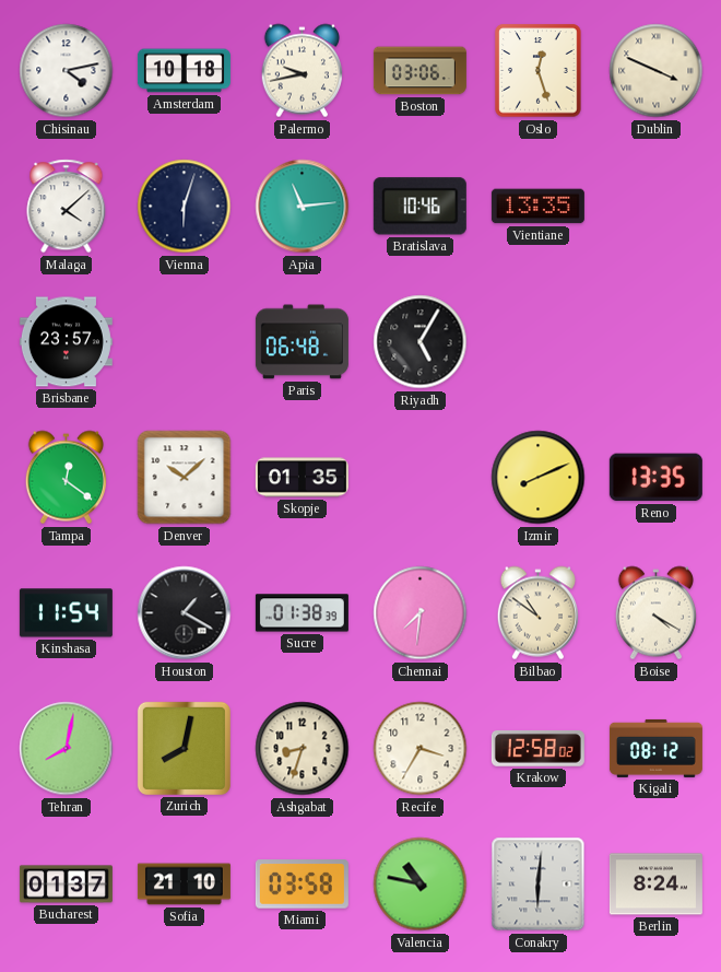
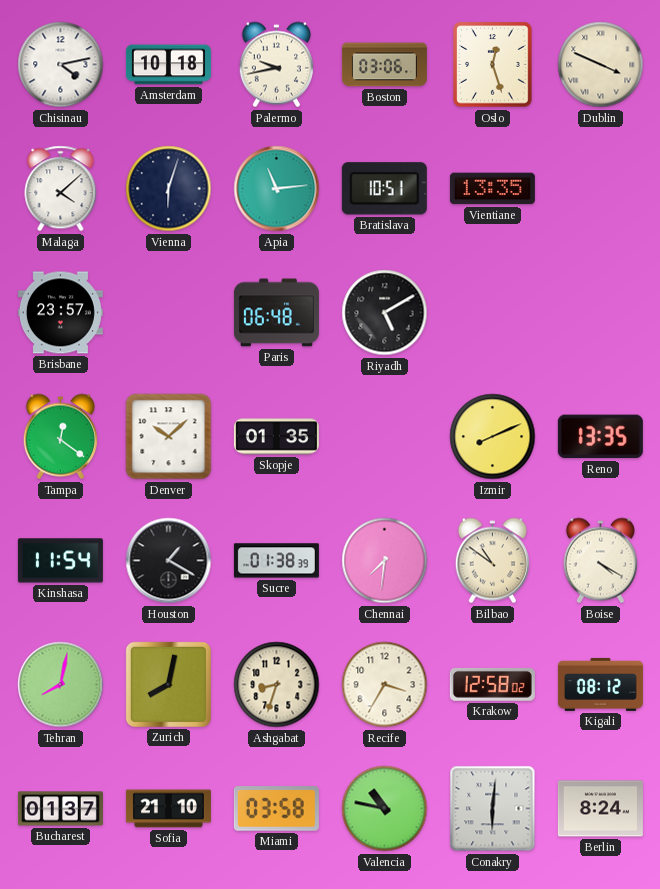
Bratislava: 10:46 -> 10:51
Riyadh: 5:05 -> 5:10
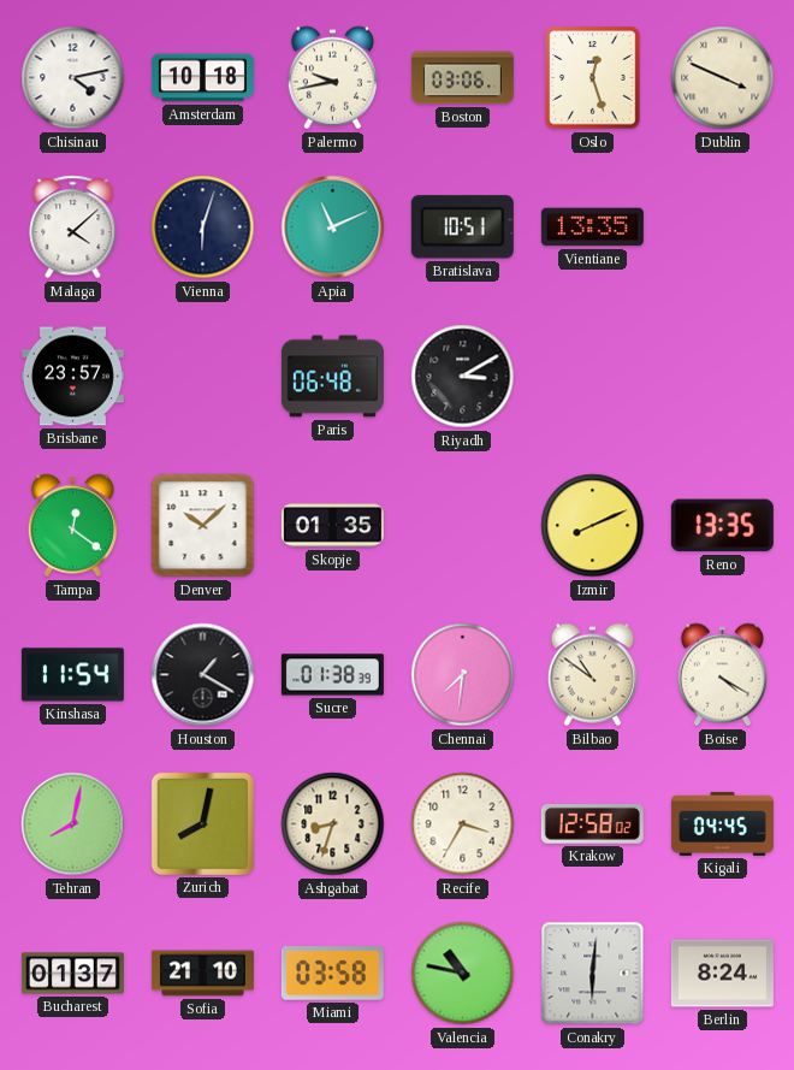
Apia: 11:14 -> 11:11
Riyadh: 5:10 -> 3:10
Kigali: 08:12 -> 04:45
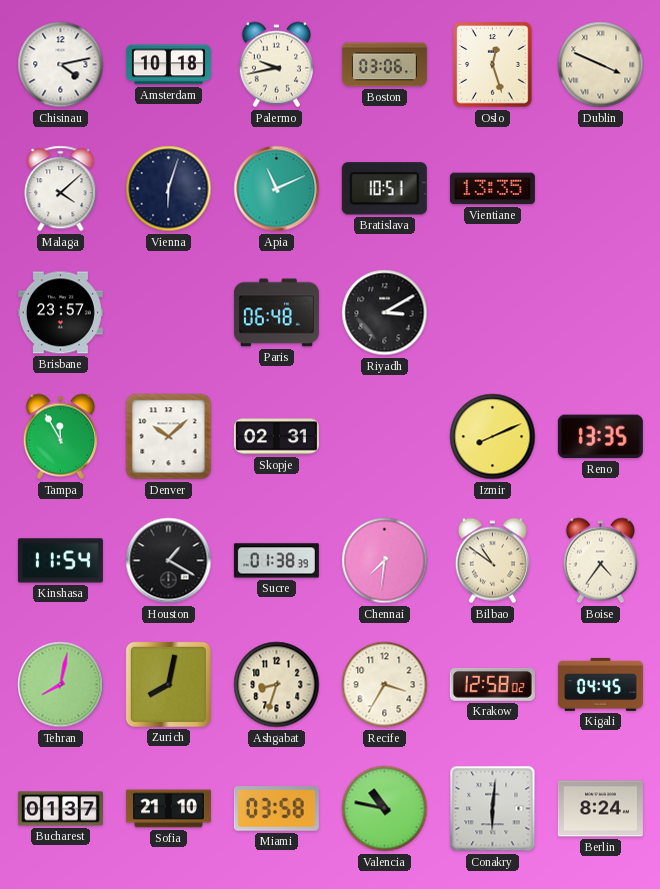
Tampa: 12:21 -> 11:55
Skopje: 01:35 -> 02:31
Boise: 4:20 -> 4:36
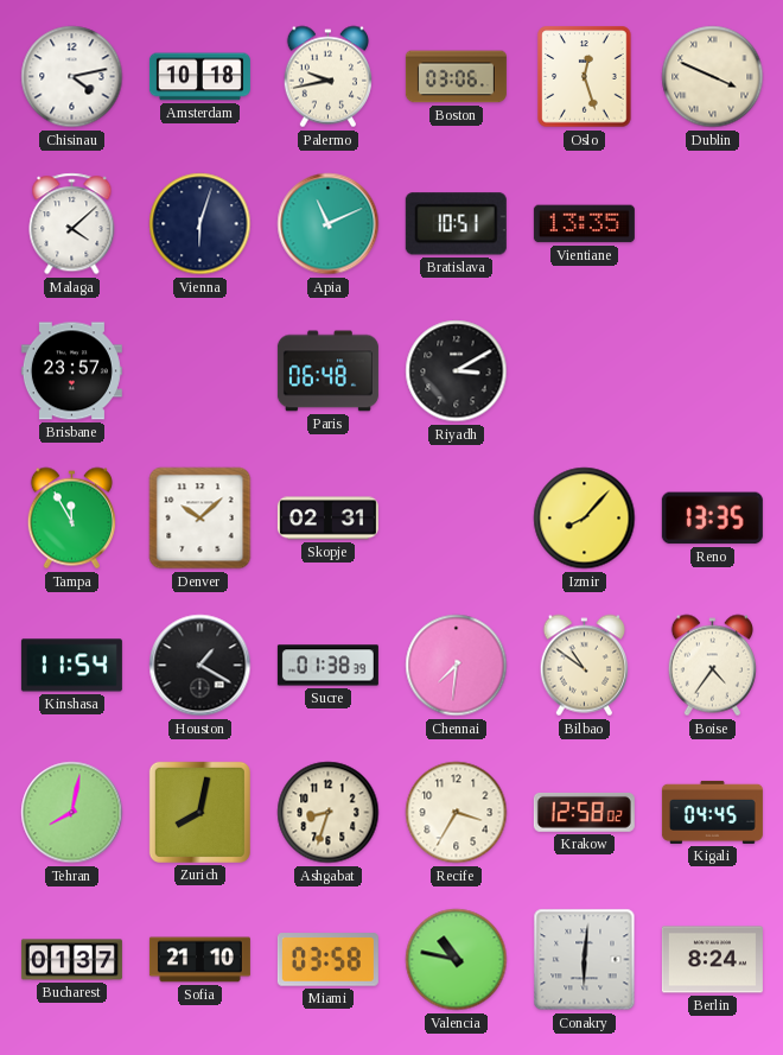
Izmir: 8:11 -> 8:07
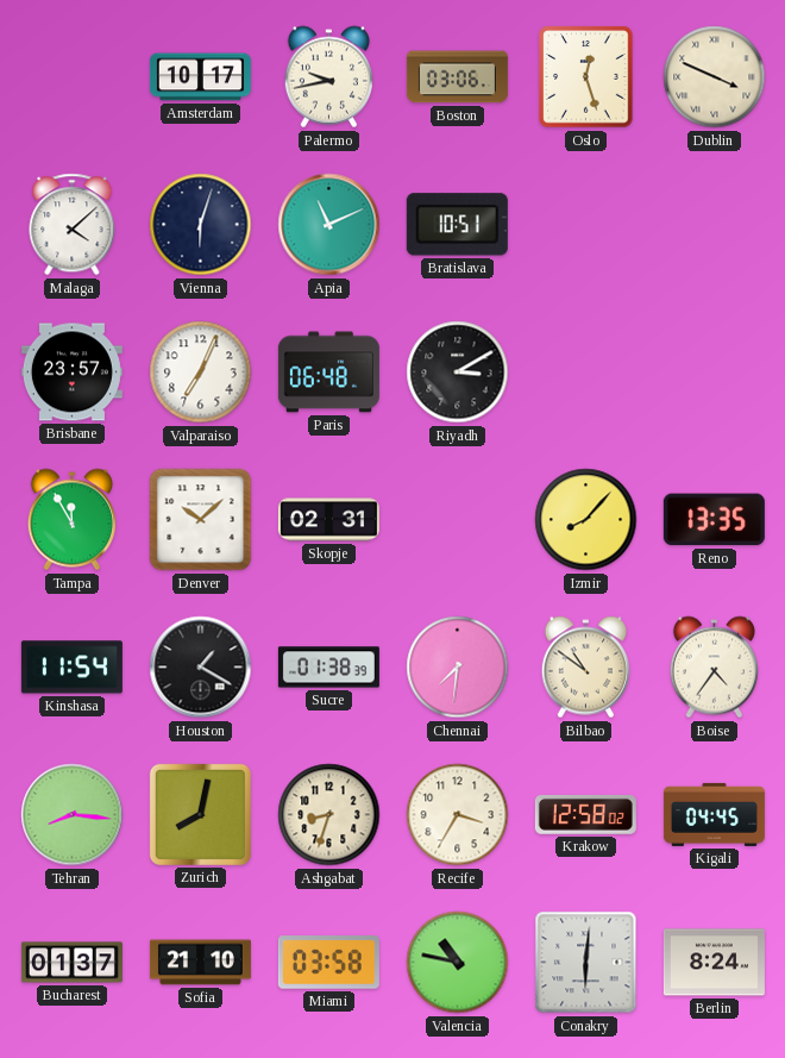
Chisinau: 4:13 -> none
Amsterdam: 10:18 -> 10:17
Vientiane: 13:35 -> none
Valparaiso: none -> 7:04
Tehran: 8:02 -> 8:16
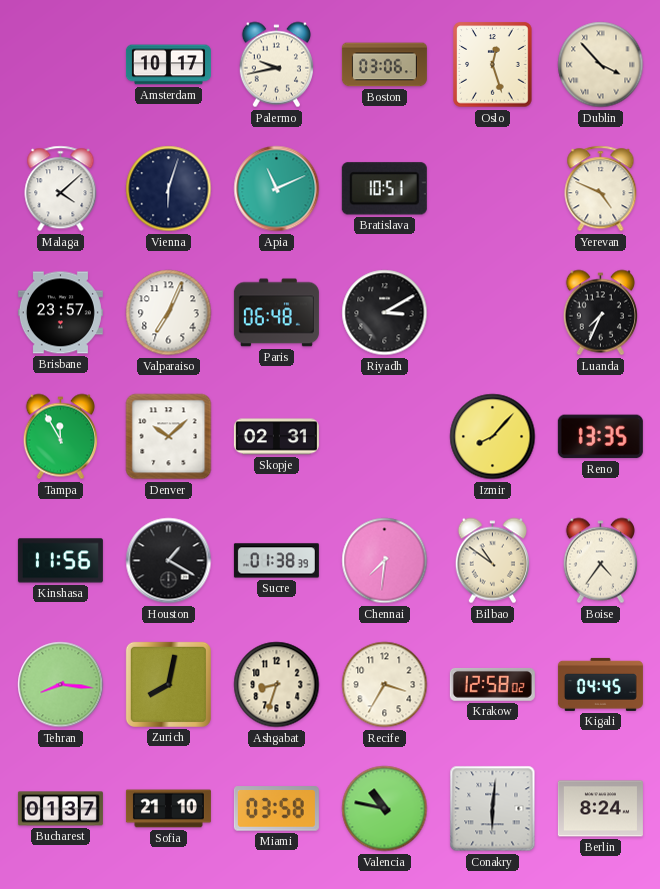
Dublin: 3:49 -> 3:53
Yerevan: none -> 4:49
Luanda: none -> 7:34
Kinshasa: 11:54 -> 11:56
